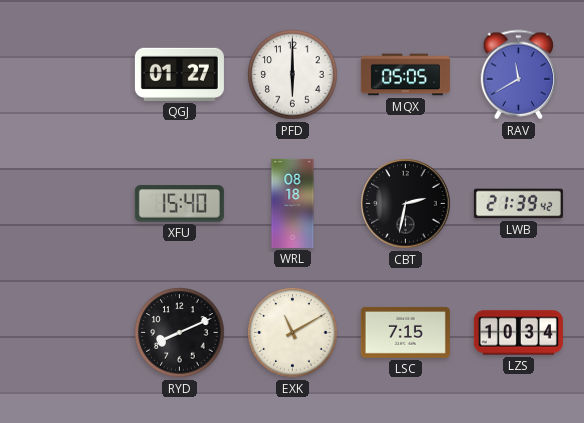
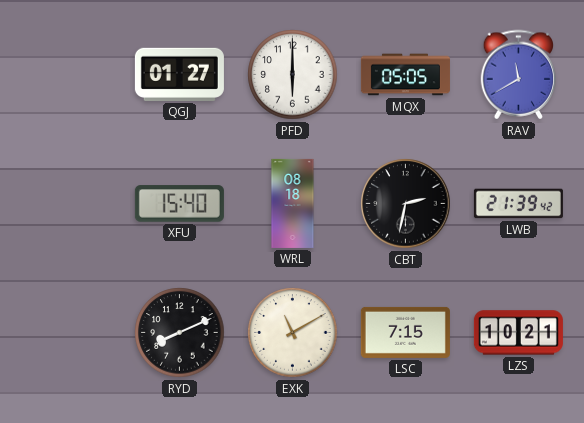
LZS: 10:34 -> 10:21
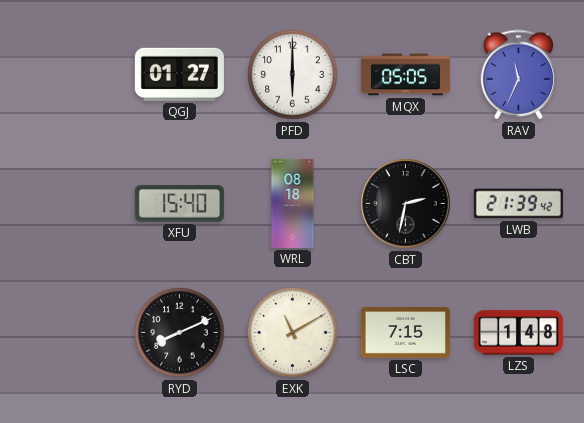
RAV: 11:40 -> 11:34
LZS: 10:21 -> 1:48
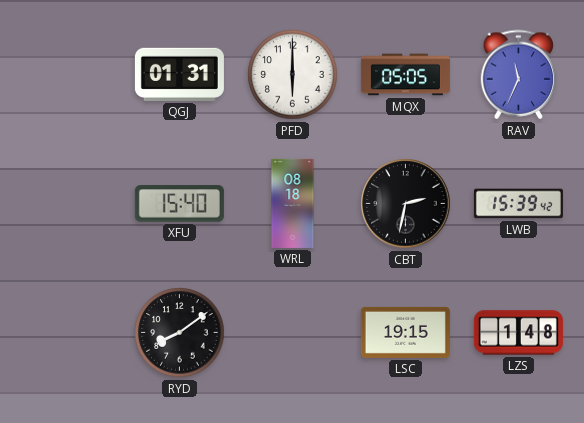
QGJ: 01:27 -> 01:31
LWB: 21:39 -> 15:39
RYD: 8:11 -> 8:09
EXK: 11:10 -> none
LSC: 7:15 -> 19:15
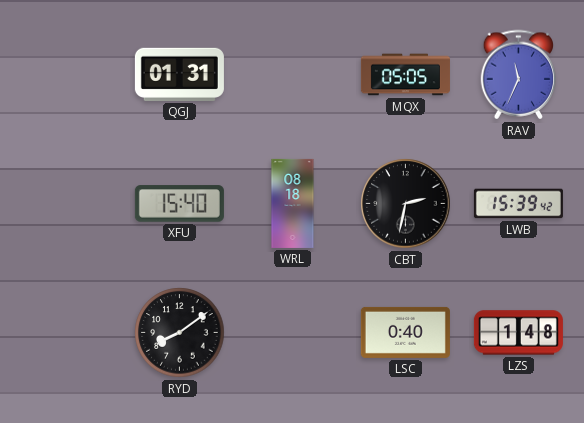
PFD: 6:00 -> none
LSC: 19:15 -> 0:40
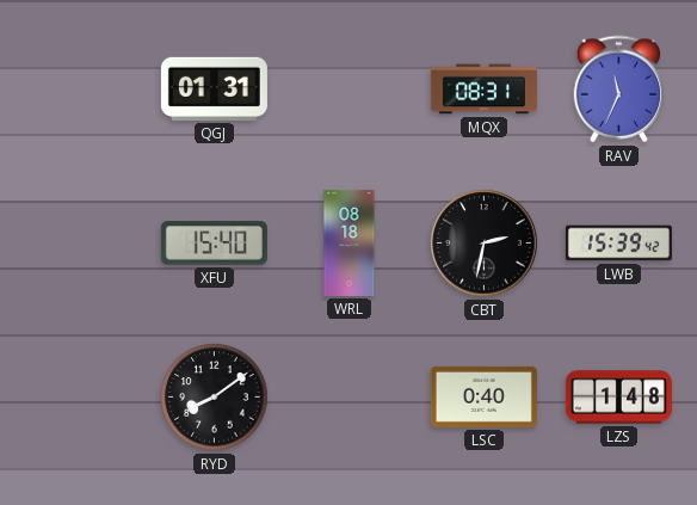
MQX: 05:05 -> 08:31
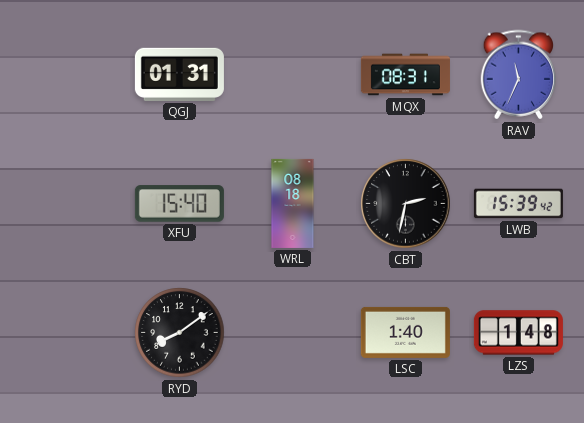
LSC: 0:40 -> 1:40
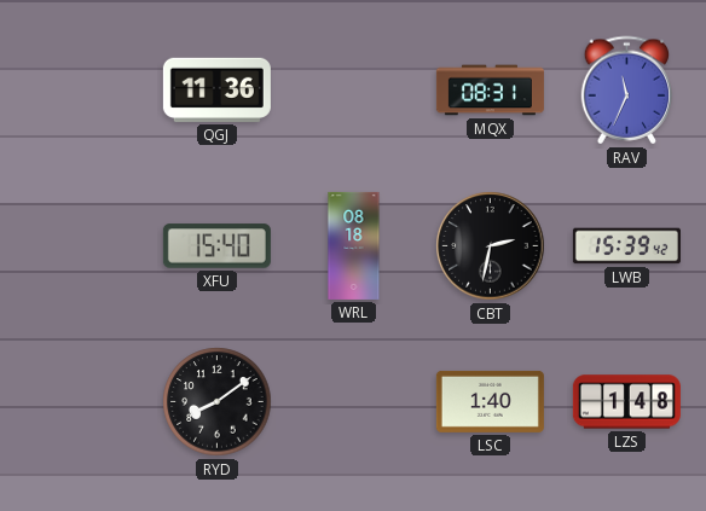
QGJ: 01:31 -> 11:36
